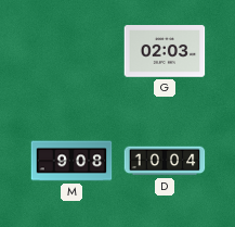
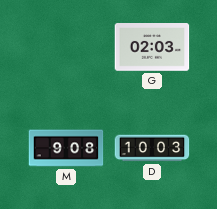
D: 10:04 -> 10:03
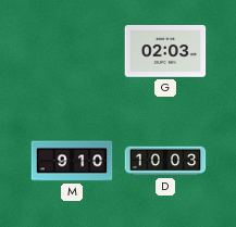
M: 9:08 -> 9:10
